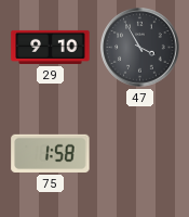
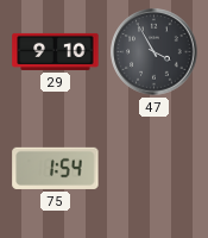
75: 1:58 -> 1:54
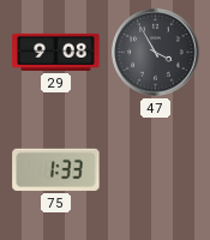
29: 9:10 -> 9:08
75: 1:54 -> 1:33
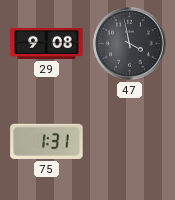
47: 3:55 -> 3:58
75: 1:33 -> 1:31
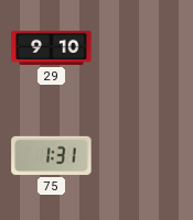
29: 9:08 -> 9:10
47: 3:58 -> none
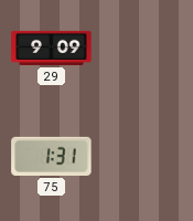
29: 9:10 -> 9:09
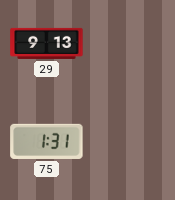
29: 9:09 -> 9:13
